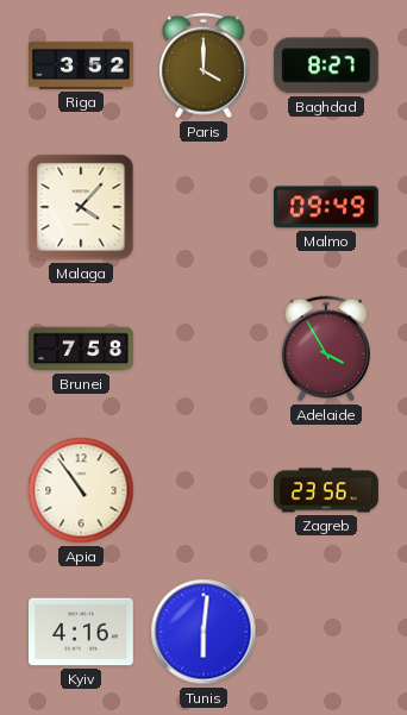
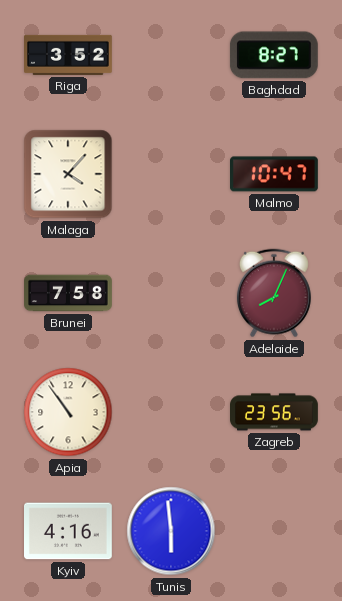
Paris: 4:00 -> none
Malmo: 09:49 -> 10:47
Adelaide: 3:55 -> 8:04
Tunis: 6:01 -> 5:59
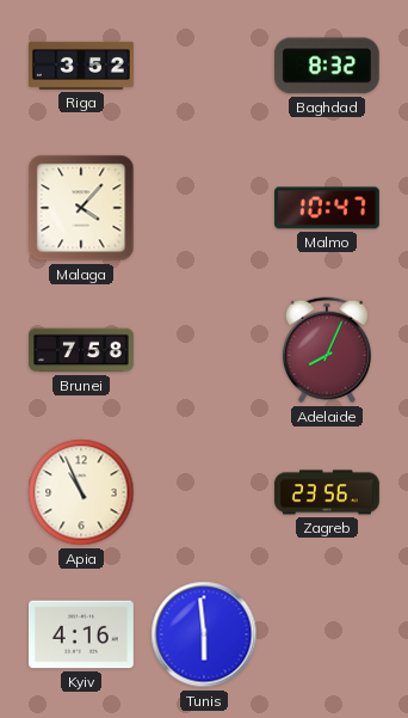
Baghdad: 8:27 -> 8:32
Apia: 10:54 -> 10:56
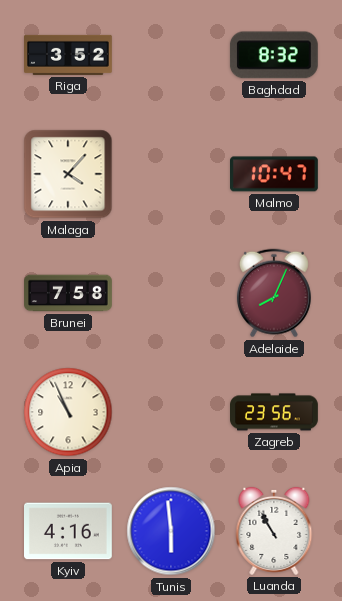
Luanda: none -> 10:55
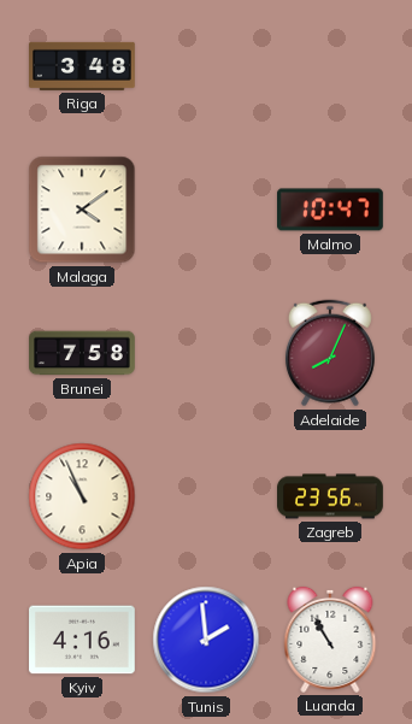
Riga: 3:52 -> 3:48
Baghdad: 8:32 -> none
Malaga: 4:07 -> 4:09
Tunis: 5:59 -> 1:59
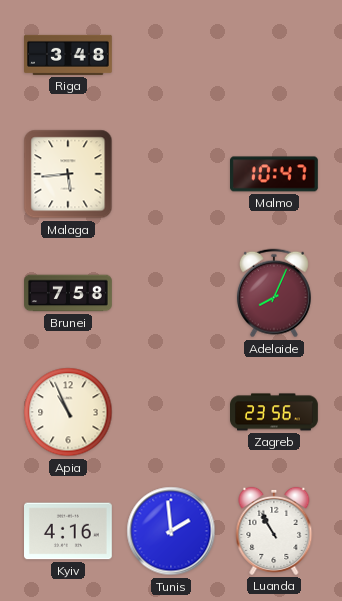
Malaga: 4:09 -> 5:44
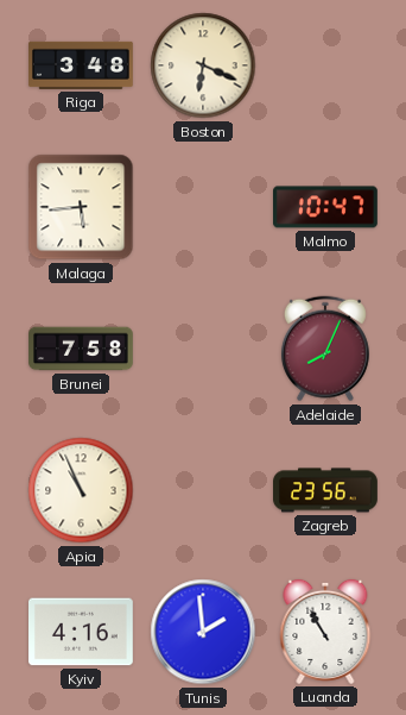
Boston: none -> 6:19
